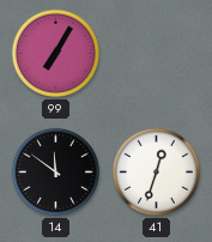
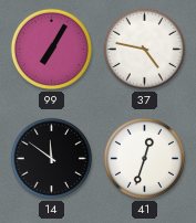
37: none -> 4:47
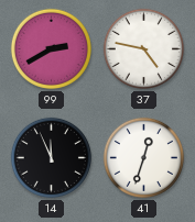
99: 7:05 -> 2:40
14: 11:51 -> 11:56
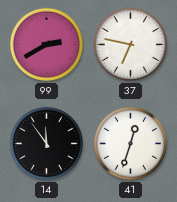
37: 4:47 -> 6:47
14: 11:56 -> 11:54
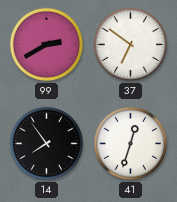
37: 6:47 -> 6:51
14: 11:54 -> 7:54
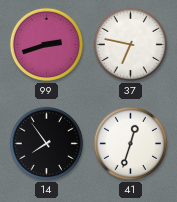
99: 2:40 -> 2:42
37: 6:51 -> 6:47
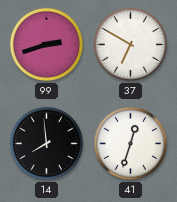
37: 6:47 -> 6:50
14: 7:54 -> 7:59
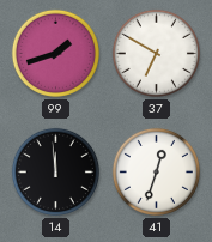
99: 2:42 -> 1:42
14: 7:59 -> 11:59
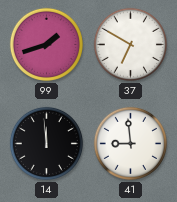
41: 12:33 -> 8:59
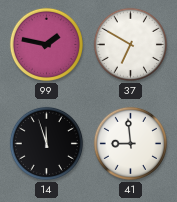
99: 1:42 -> 1:47
14: 11:59 -> 11:57
